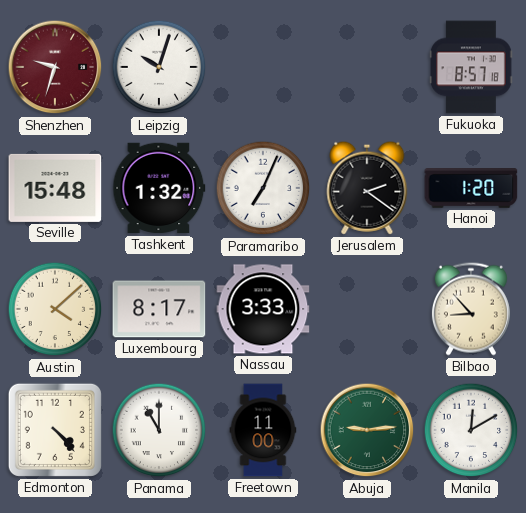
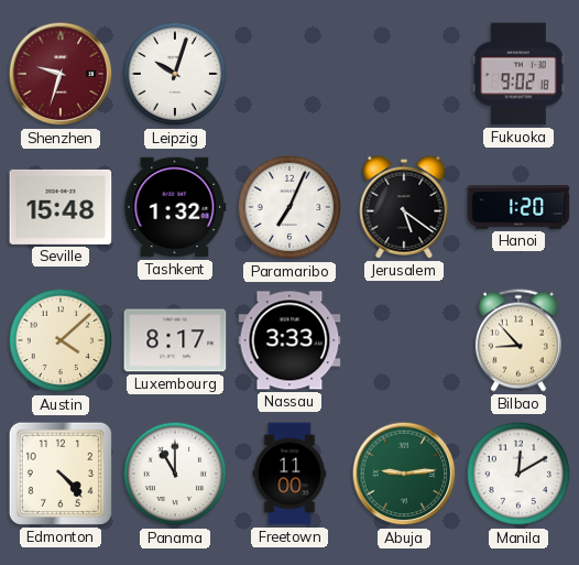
Fukuoka: 8:57 -> 9:02
Jerusalem: 2:21 -> 5:21
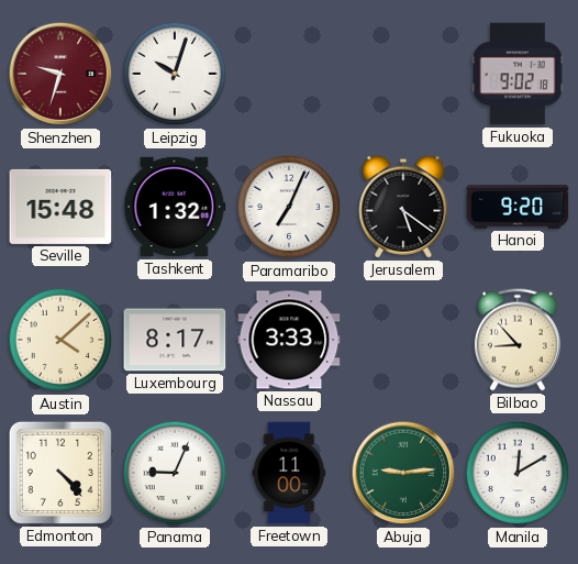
Hanoi: 1:20 -> 9:20
Panama: 11:00 -> 9:04
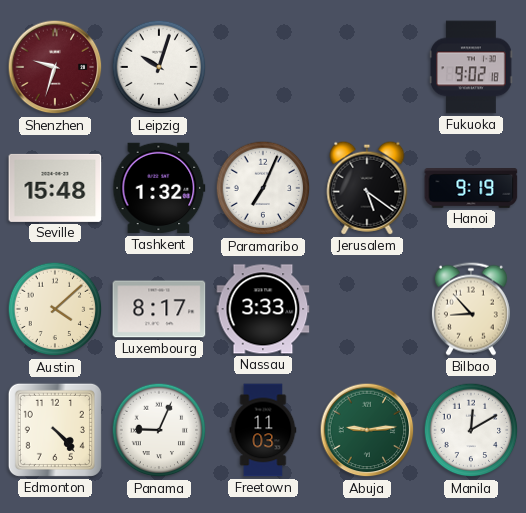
Hanoi: 9:20 -> 9:19
Freetown: 11:00 -> 11:03
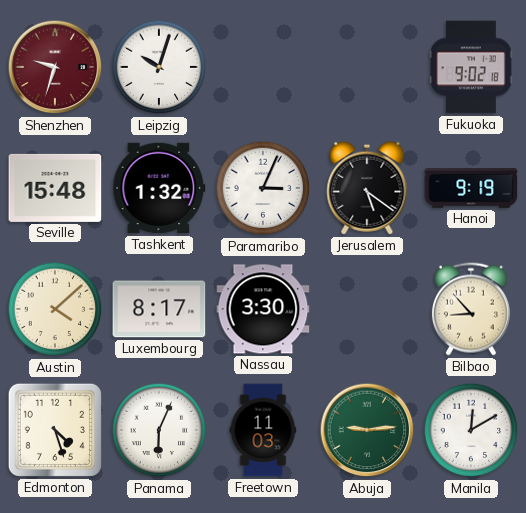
Paramaribo: 7:04 -> 3:04
Nassau: 3:33 -> 3:30
Edmonton: 4:23 -> 4:27
Panama: 9:04 -> 6:04
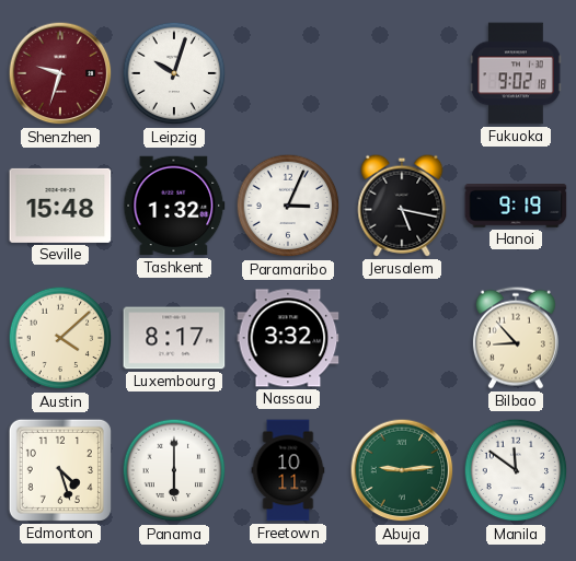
Jerusalem: 5:21 -> 5:17
Nassau: 3:30 -> 3:32
Panama: 6:04 -> 6:00
Freetown: 11:03 -> 10:11
Manila: 12:10 -> 11:51
